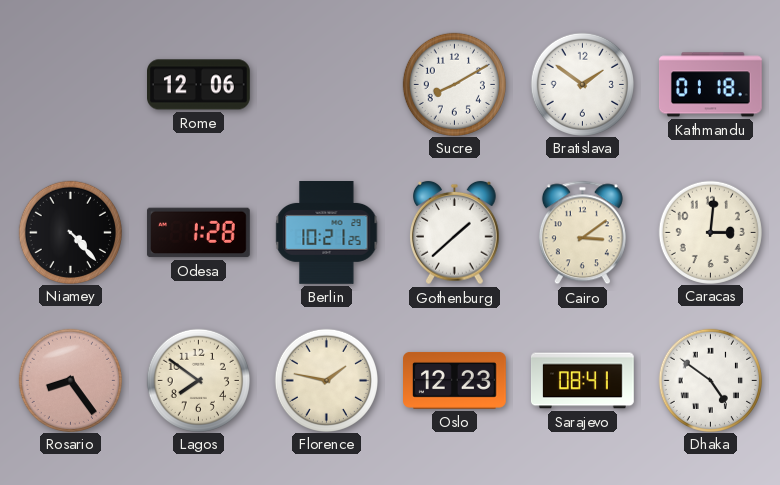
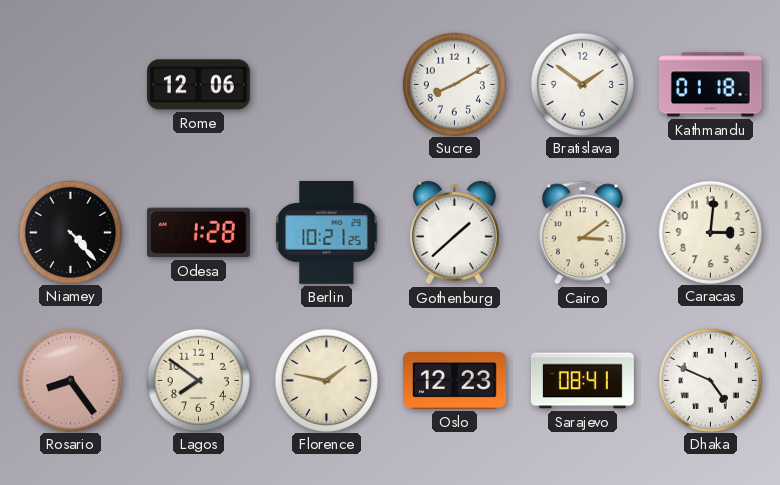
Dhaka: 4:51 -> 4:49
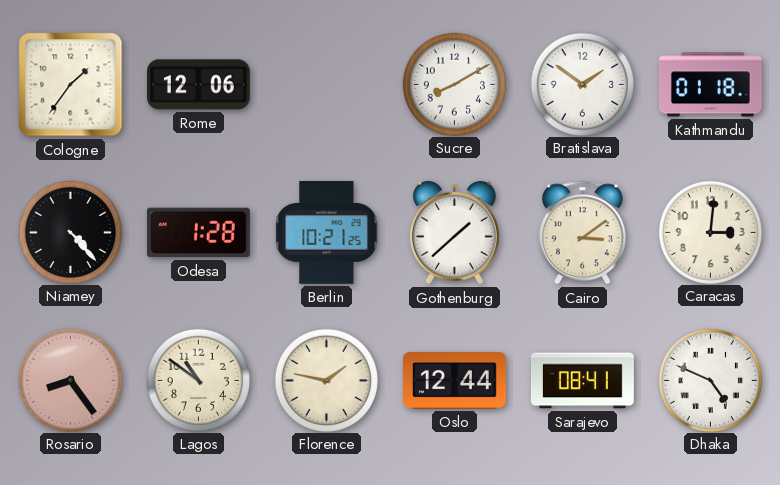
Cologne: none -> 1:36
Lagos: 7:51 -> 10:51
Oslo: 12:23 -> 12:44
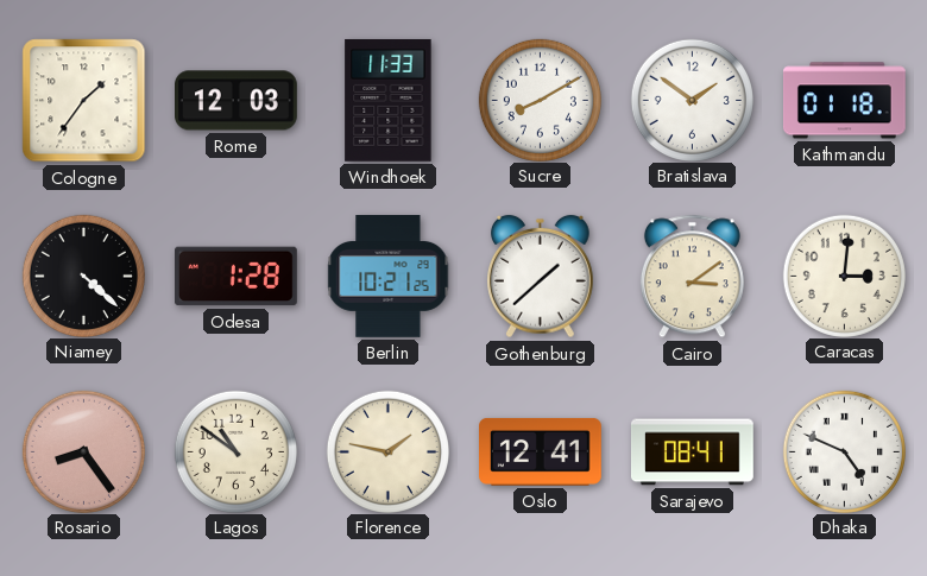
Rome: 12:06 -> 12:03
Windhoek: none -> 11:33
Niamey: 4:23 -> 4:22
Oslo: 12:44 -> 12:41
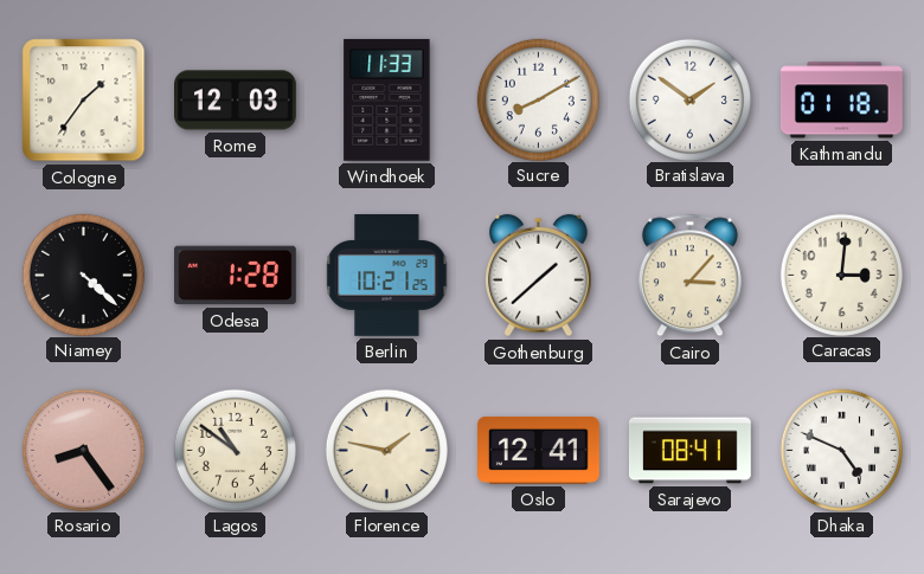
Cairo: 3:09 -> 3:07
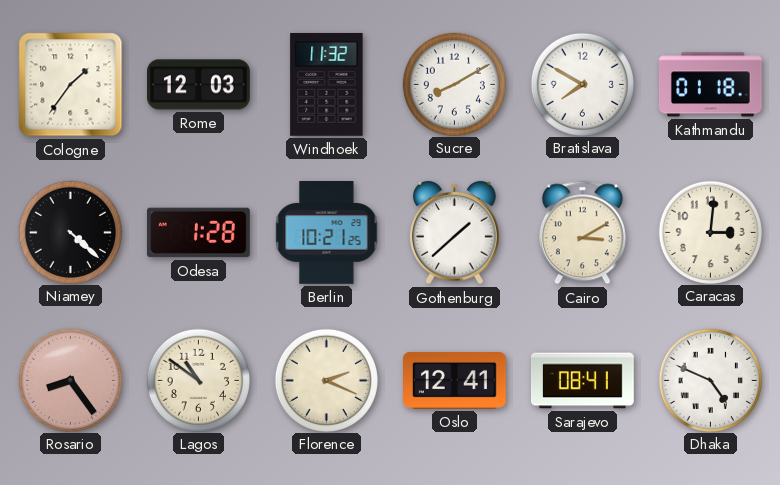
Windhoek: 11:33 -> 11:32
Bratislava: 1:51 -> 7:50
Cairo: 3:07 -> 3:10
Florence: 1:47 -> 2:19
